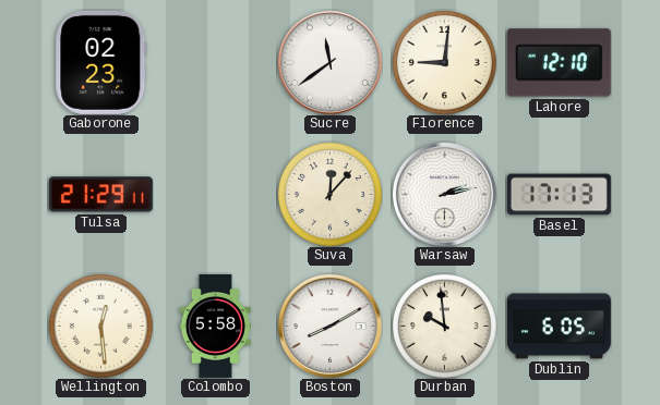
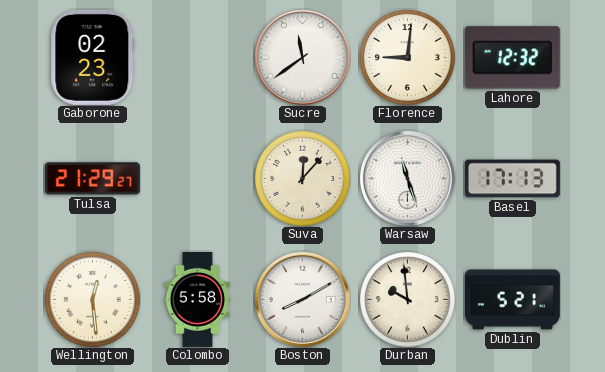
Lahore: 12:10 -> 12:32
Tulsa: 21:29:11 -> 21:29:27
Warsaw: 2:13 -> 11:27
Dublin: 6:05 -> 5:21
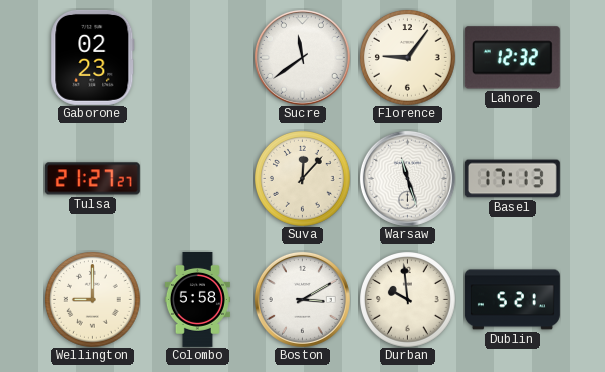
Florence: 9:01 -> 9:06
Tulsa: 21:29 -> 21:27
Wellington: 12:29 -> 9:00
Boston: 8:10 -> 3:10
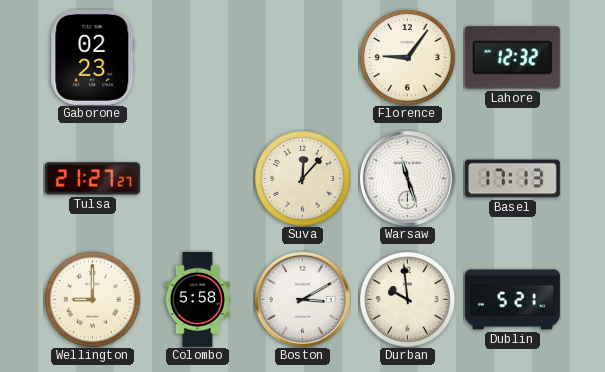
Sucre: 11:39 -> none
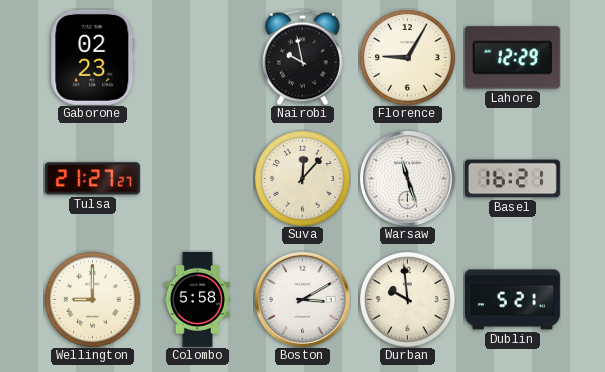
Nairobi: none -> 9:58
Florence: 9:06 -> 9:05
Lahore: 12:32 -> 12:29
Basel: 17:13 -> 16:21
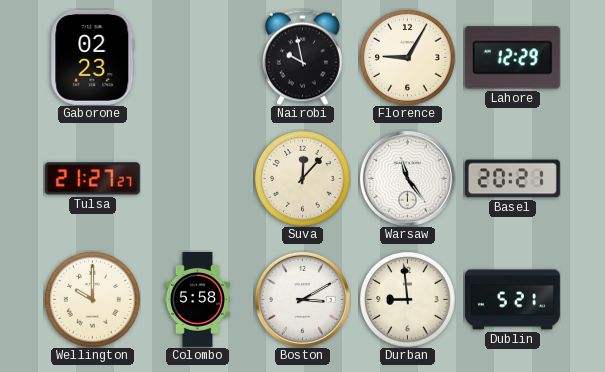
Warsaw: 11:27 -> 11:24
Basel: 16:21 -> 20:21
Wellington: 9:00 -> 10:00
Durban: 9:59 -> 8:59
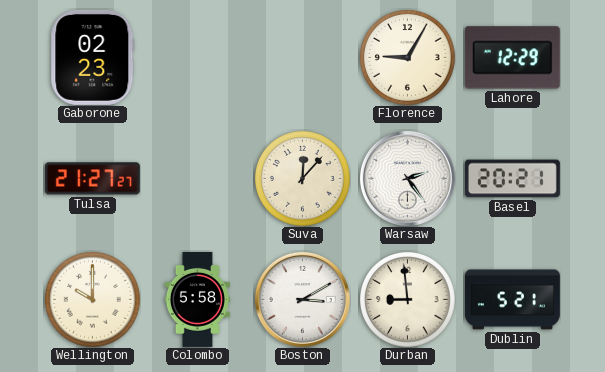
Nairobi: 9:58 -> none
Warsaw: 11:24 -> 2:24
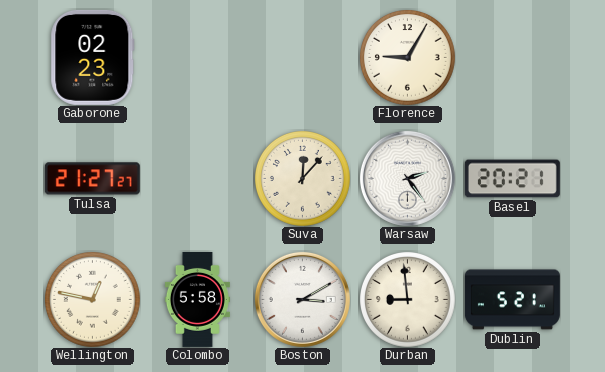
Lahore: 12:29 -> none
Wellington: 10:00 -> 12:47
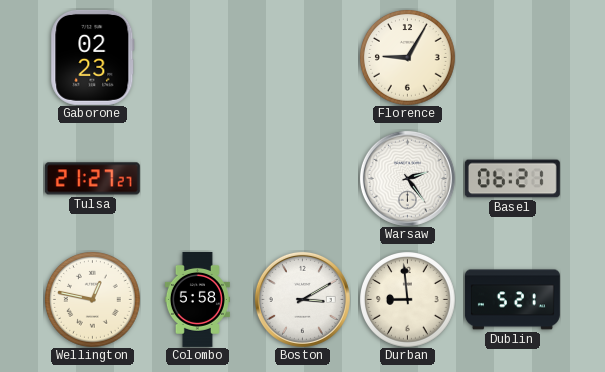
Suva: 12:07 -> none
Basel: 20:21 -> 06:21
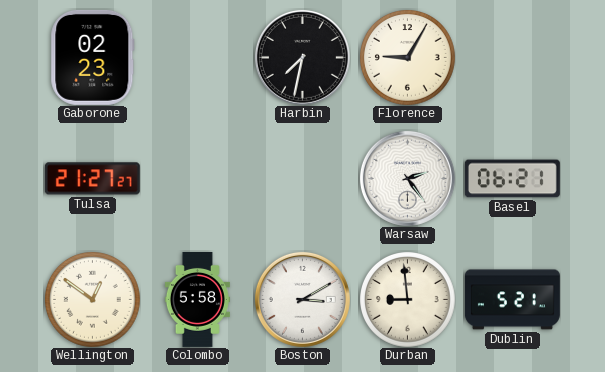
Harbin: none -> 7:32
Wellington: 12:47 -> 12:51
